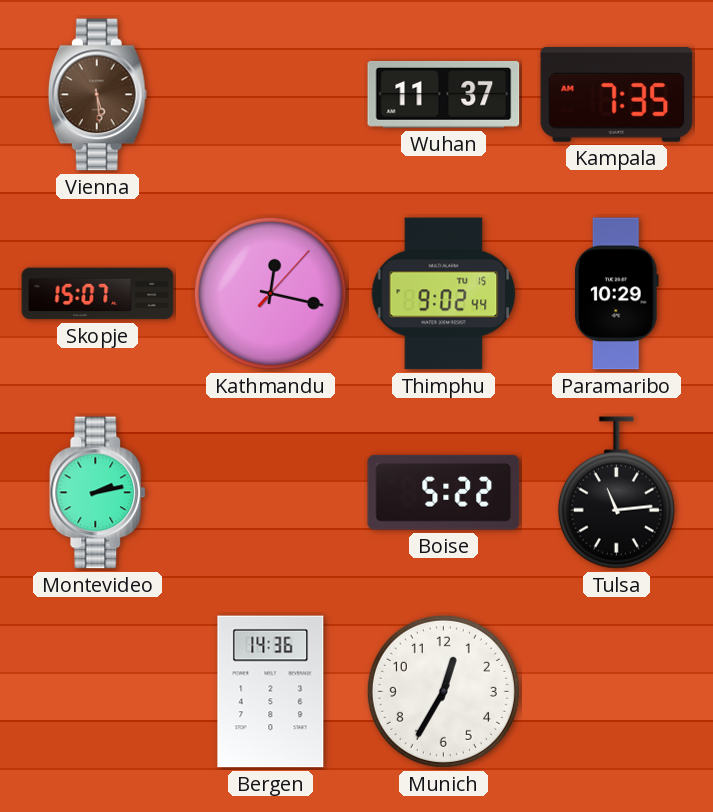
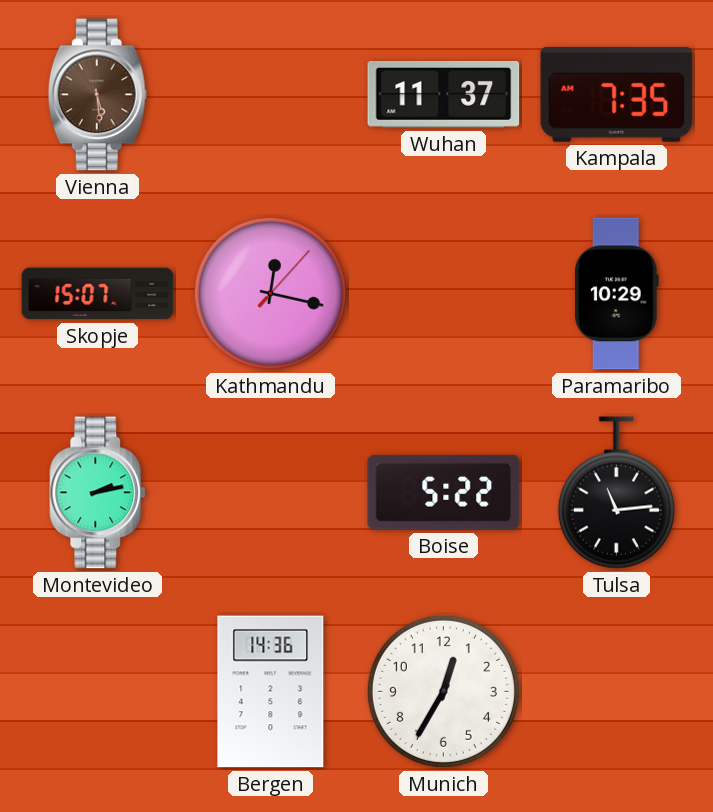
Thimphu: 9:02 -> none
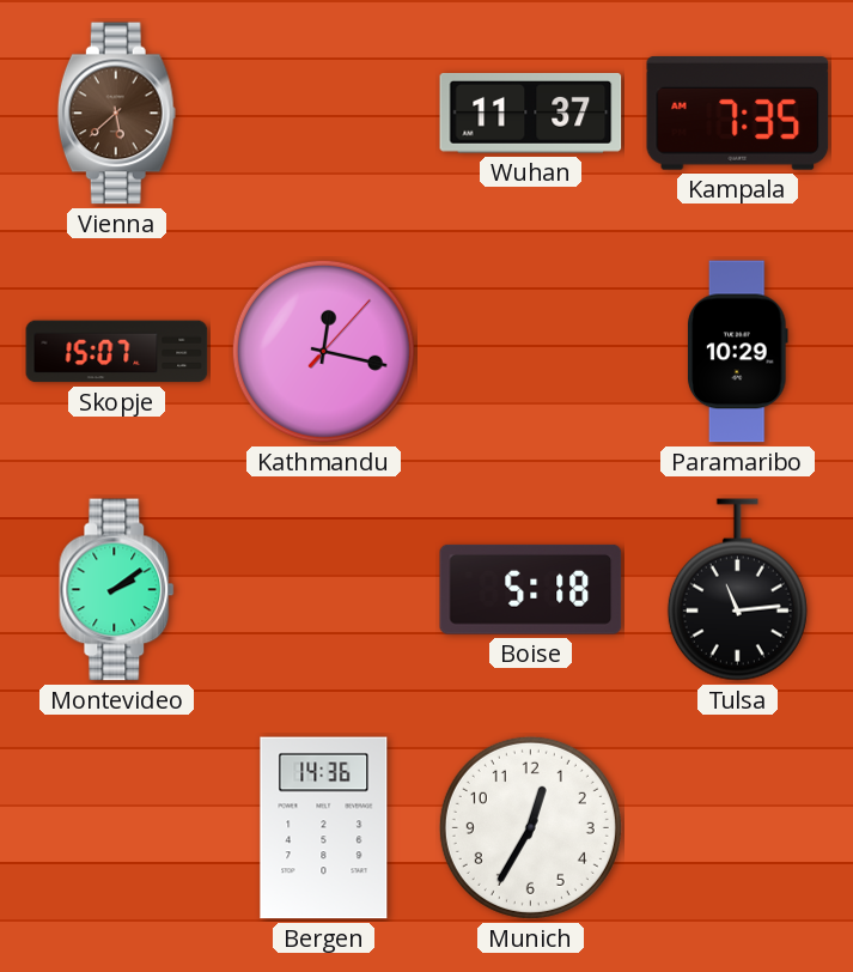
Vienna: 5:29 -> 5:38
Montevideo: 2:13 -> 2:09
Boise: 5:22 -> 5:18
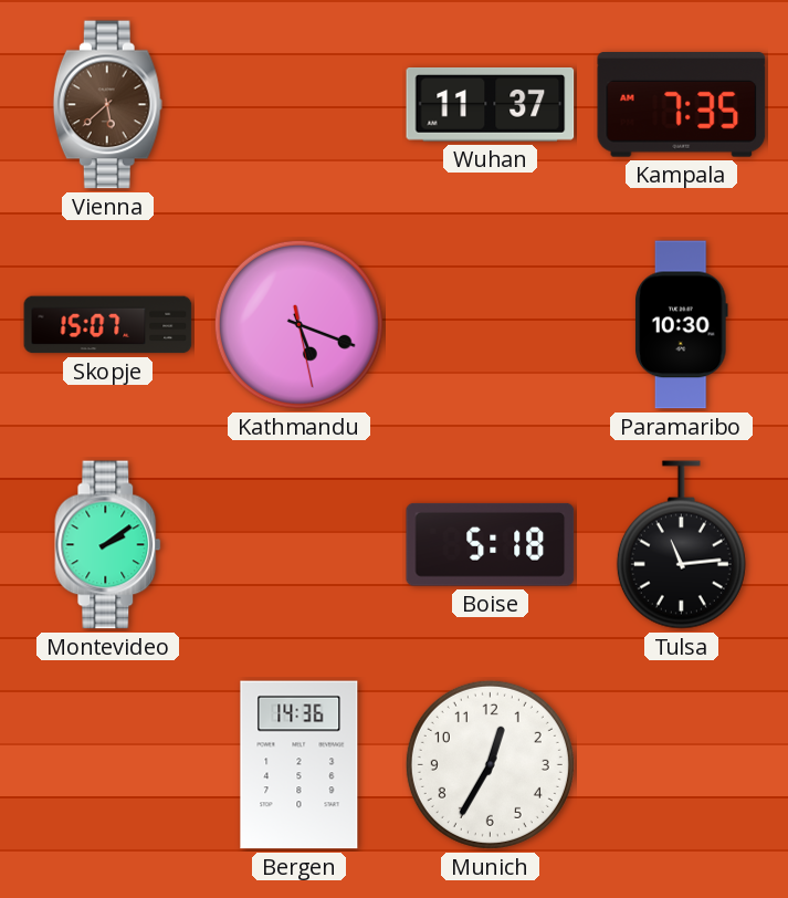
Kathmandu: 12:17 -> 5:18
Paramaribo: 10:29 -> 10:30
